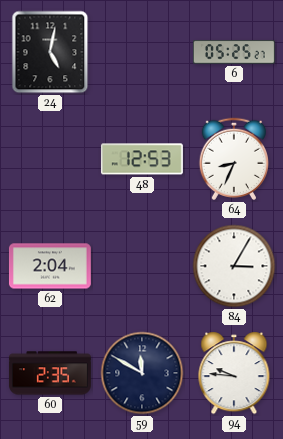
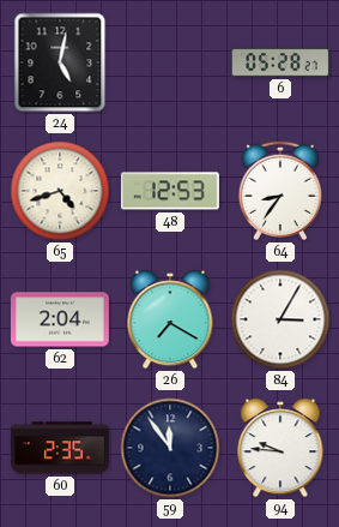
6: 05:25 -> 05:28
65: none -> 4:42
64: 8:34 -> 8:36
26: none -> 7:20
59: 11:50 -> 11:54
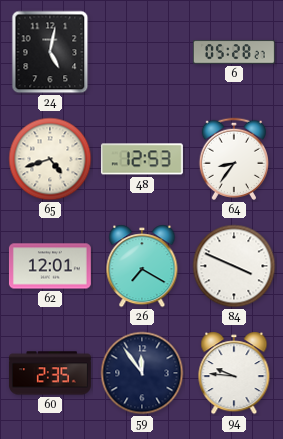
62: 2:04 -> 12:01
84: 3:05 -> 3:49
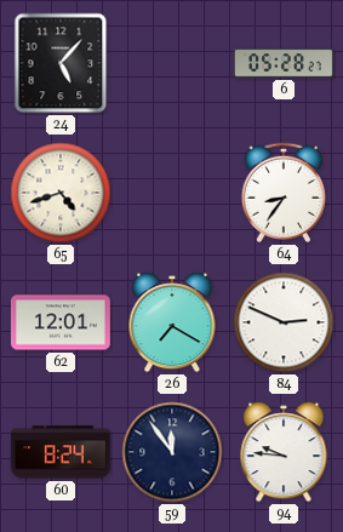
24: 5:02 -> 5:07
48: 12:53 -> none
84: 3:49 -> 2:49
60: 2:35 -> 8:24
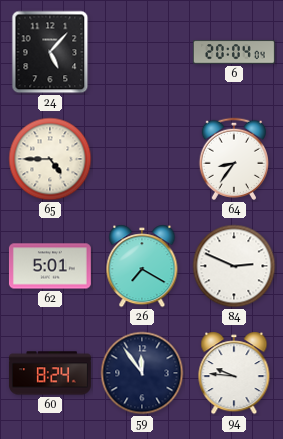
6: 05:28 -> 20:04
65: 4:42 -> 4:45
62: 12:01 -> 5:01
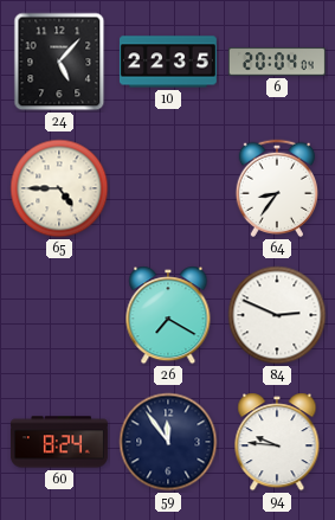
10: none -> 22:35
62: 5:01 -> none
